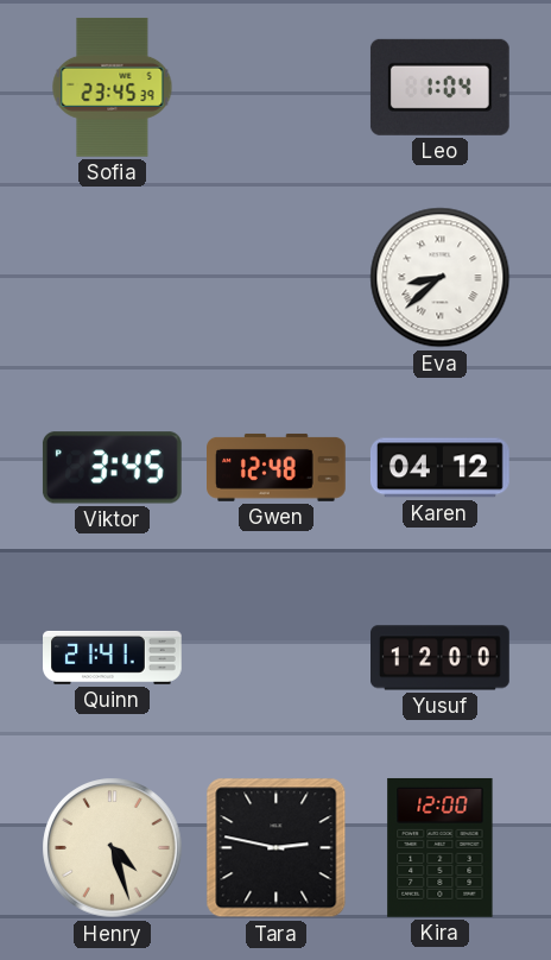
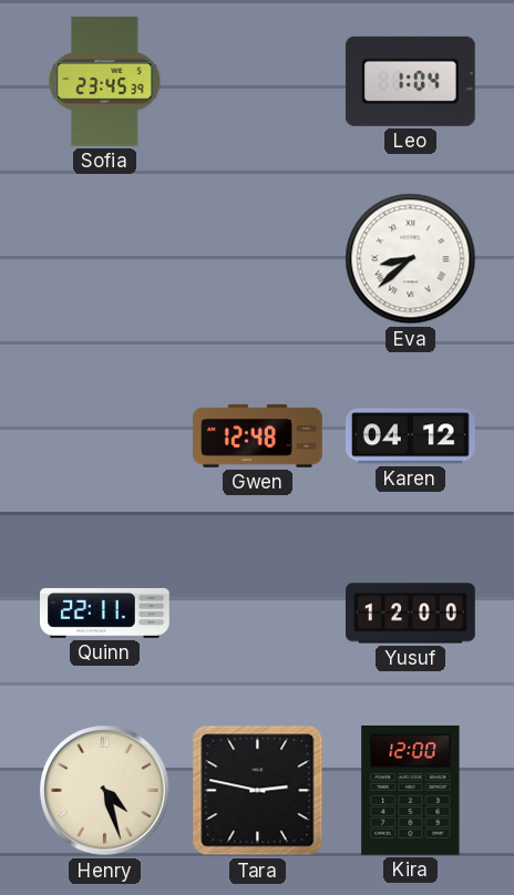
Viktor: 3:45 -> none
Quinn: 21:41 -> 22:11
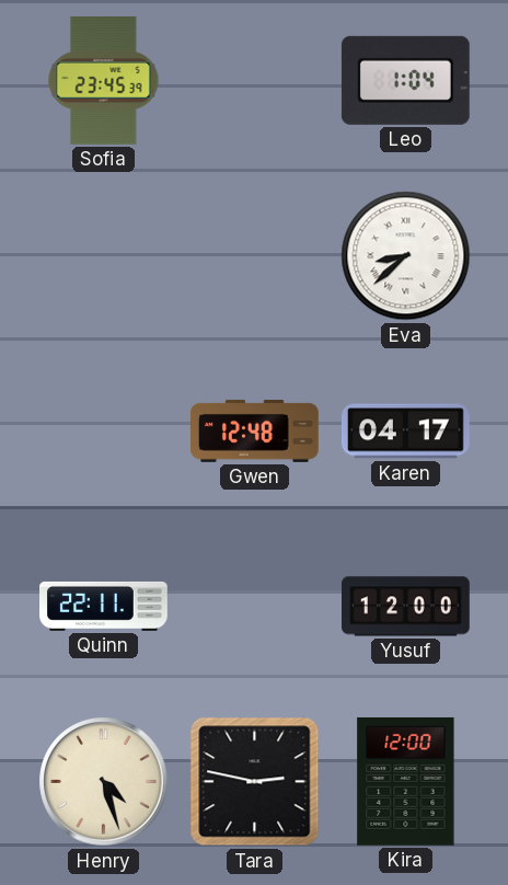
Karen: 04:12 -> 04:17
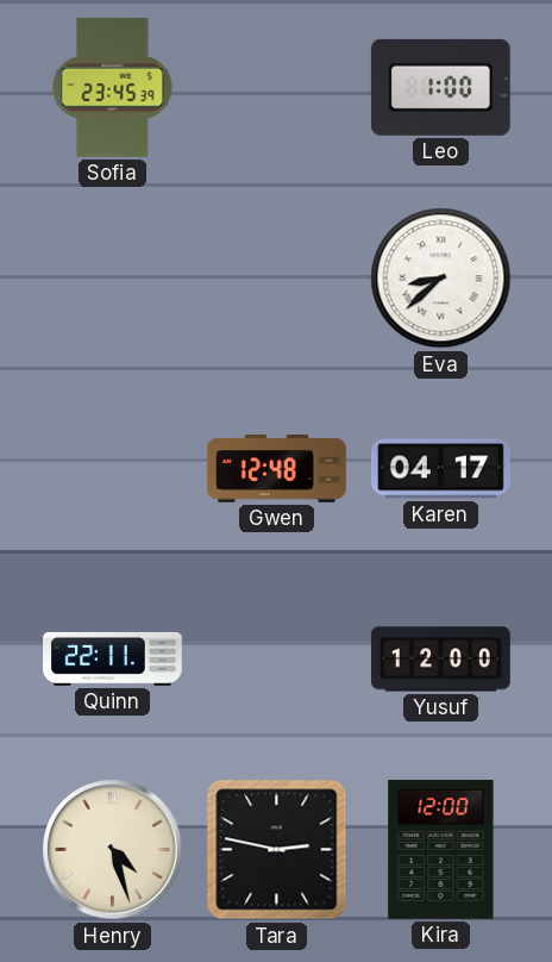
Leo: 1:04 -> 1:00
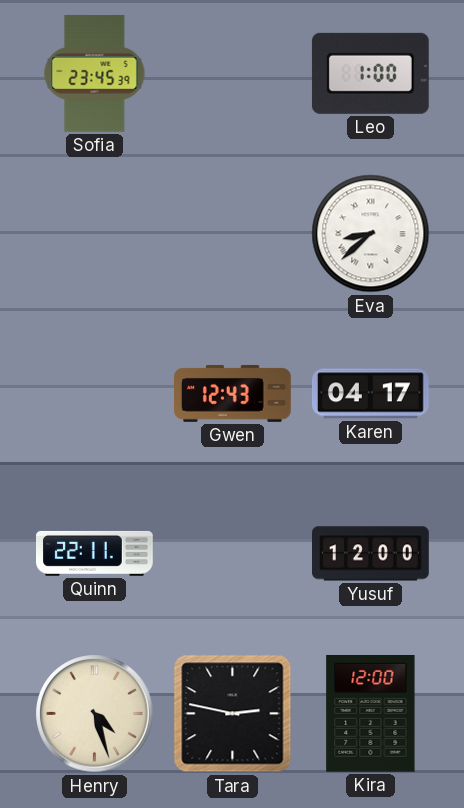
Gwen: 12:48 -> 12:43
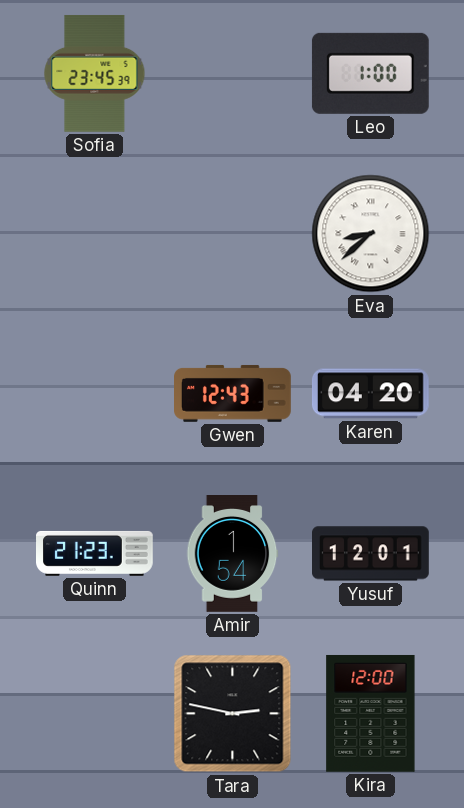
Karen: 04:17 -> 04:20
Quinn: 22:11 -> 21:23
Amir: none -> 1:54
Yusuf: 12:00 -> 12:01
Henry: 4:27 -> none
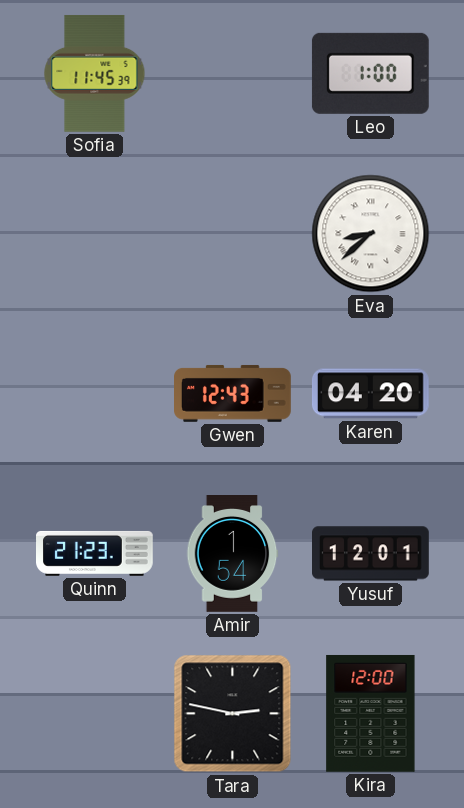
Sofia: 23:45 -> 11:45
